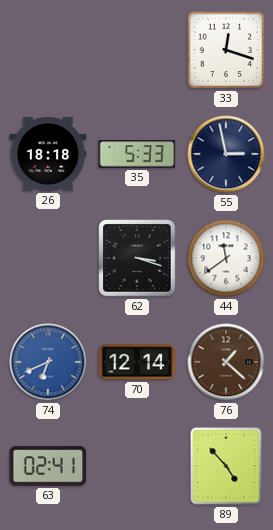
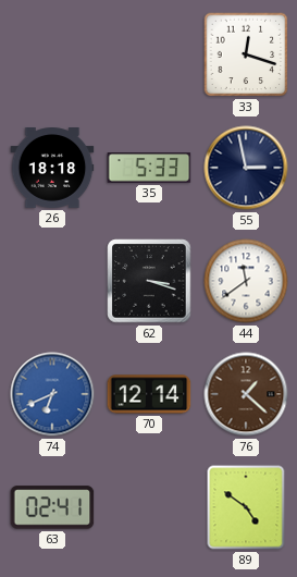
89: 4:53 -> 4:51
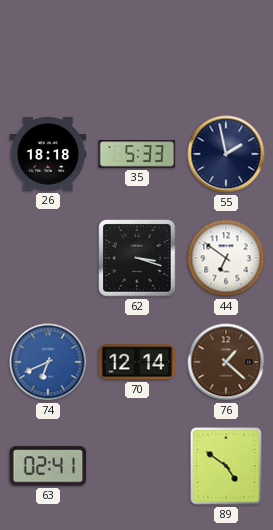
33: 12:18 -> none
55: 2:58 -> 1:58
44: 11:39 -> 6:51
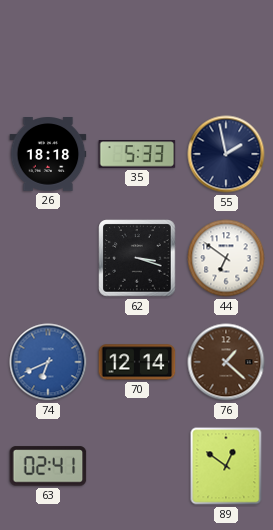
89: 4:51 -> 12:51
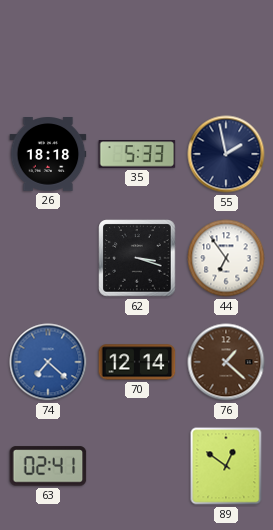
44: 6:51 -> 6:54
74: 6:41 -> 7:22
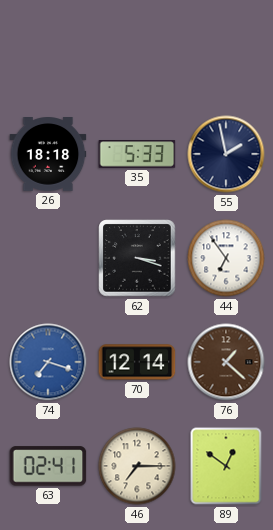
74: 7:22 -> 7:18
46: none -> 7:15
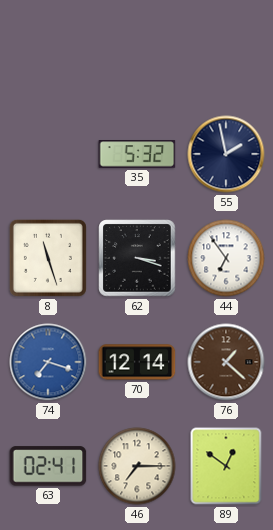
26: 18:18 -> none
35: 5:33 -> 5:32
8: none -> 11:27
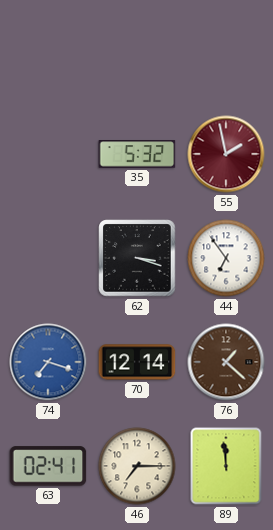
55 dial: navy -> burgundy
8: 11:27 -> none
89: 12:51 -> 11:59
